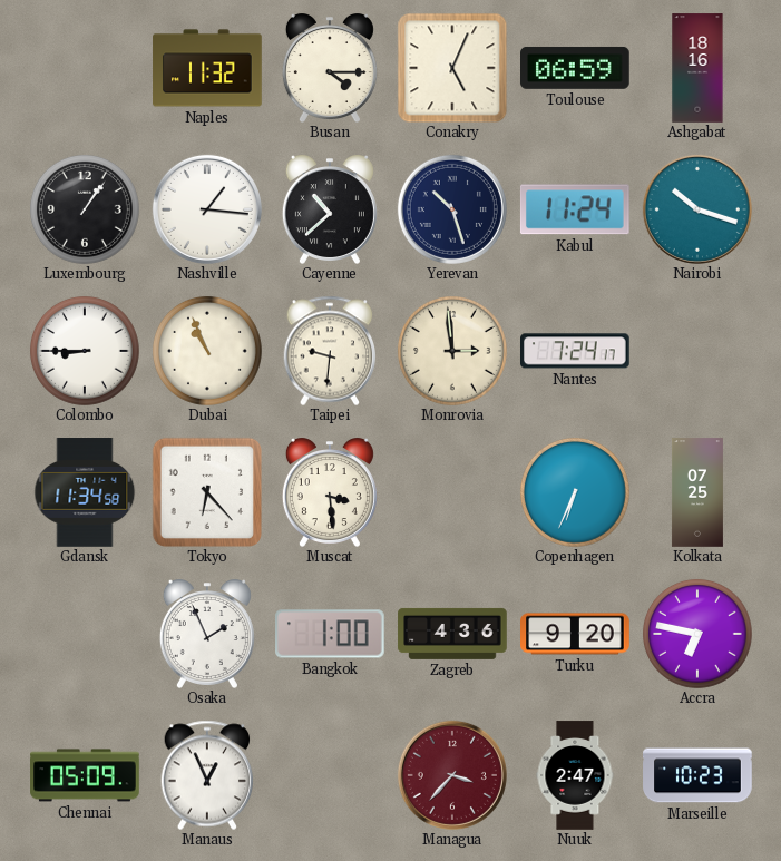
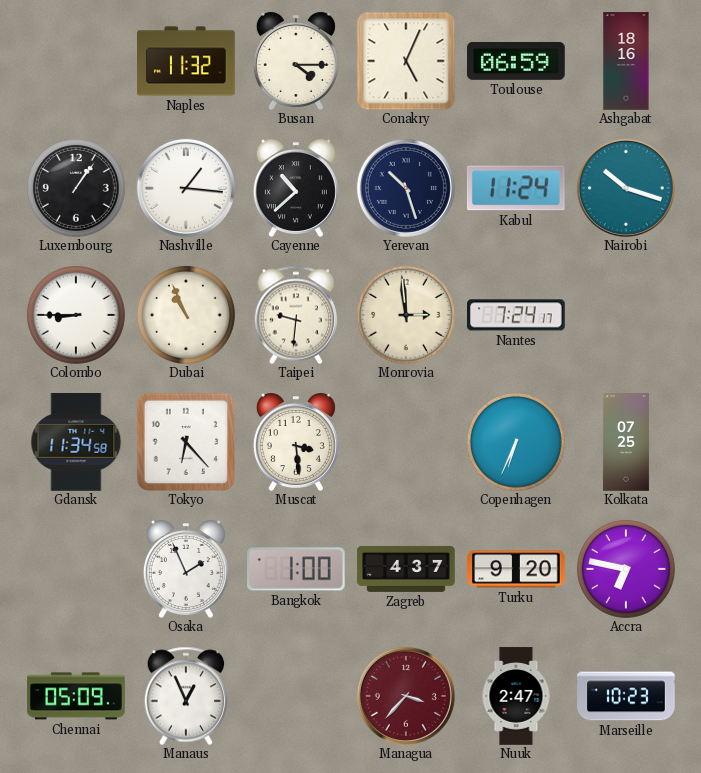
Zagreb: 4:36 -> 4:37
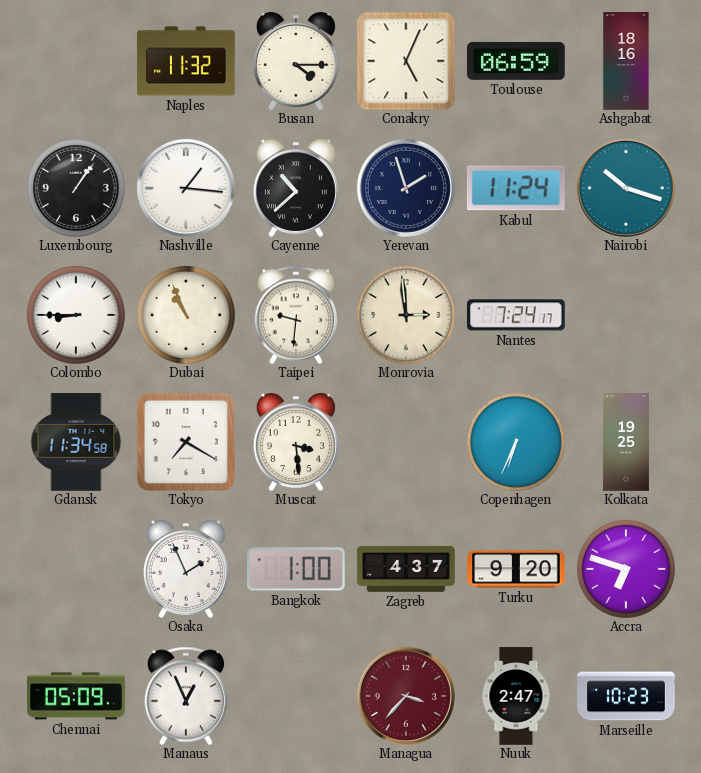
Yerevan: 10:27 -> 1:57
Tokyo: 6:23 -> 7:20
Kolkata: 07:25 -> 19:25
Accra: 6:47 -> 6:48
